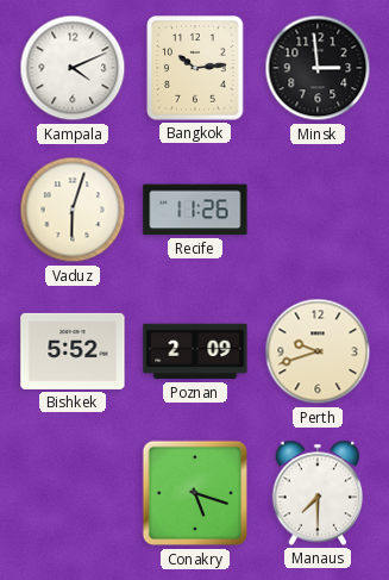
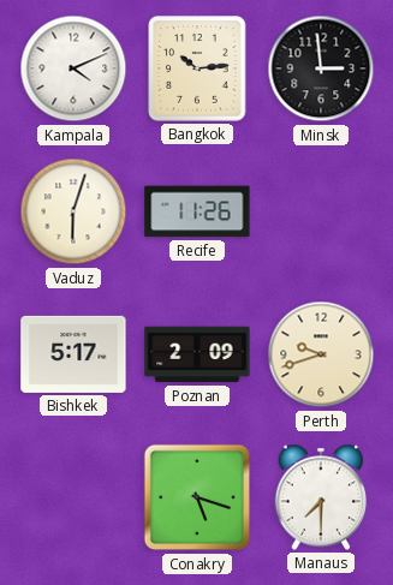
Bishkek: 5:52 -> 5:17
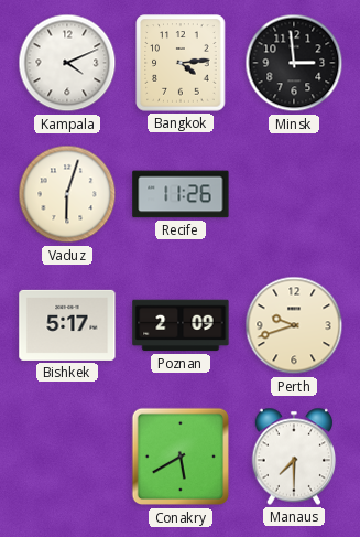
Bangkok: 10:14 -> 4:14
Conakry: 5:18 -> 5:40
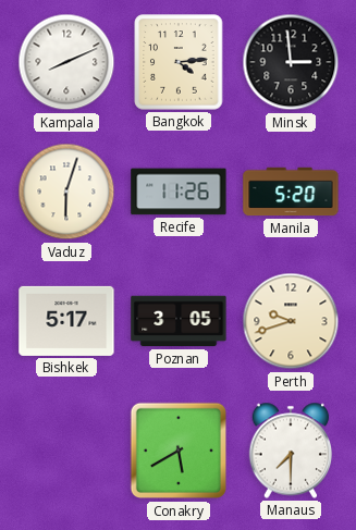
Kampala: 4:11 -> 8:11
Manila: none -> 5:20
Poznan: 2:09 -> 3:05
